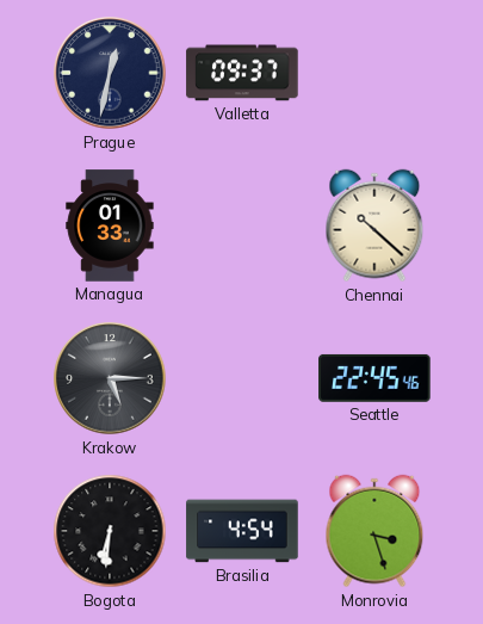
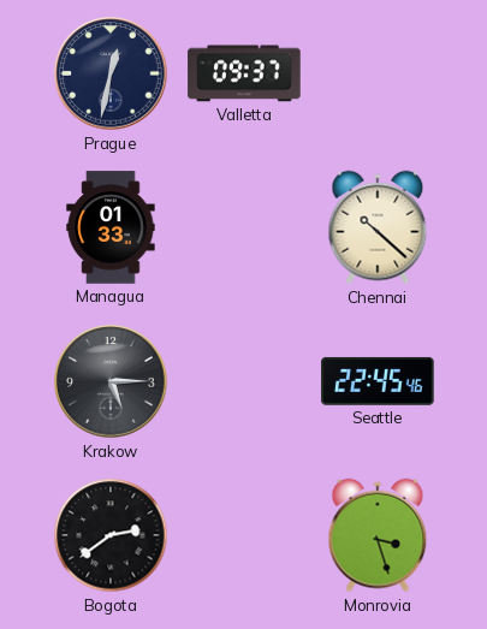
Bogota: 6:31 -> 2:39
Brasilia: 4:54 -> none
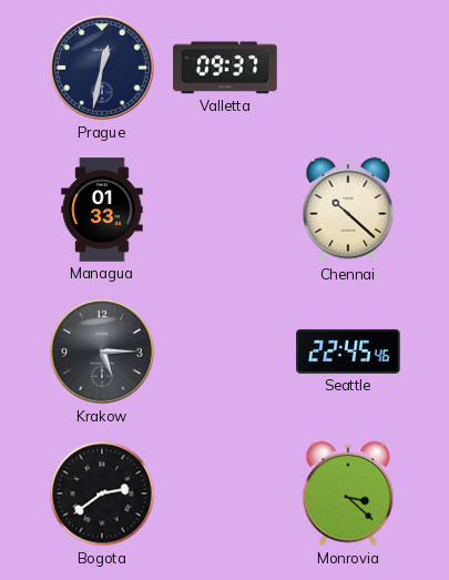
Monrovia: 3:27 -> 3:22
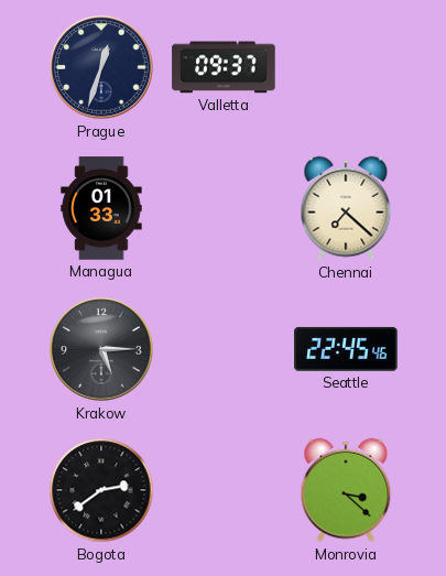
Prague: 12:32 -> 12:33
Chennai: 10:22 -> 7:22
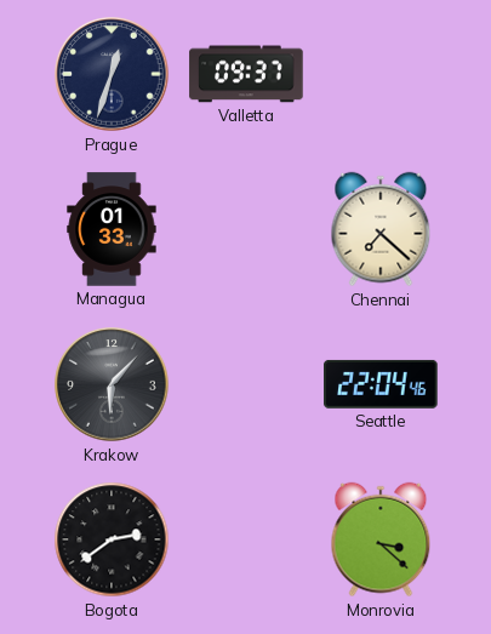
Krakow: 5:15 -> 6:07
Seattle: 22:45 -> 22:04
